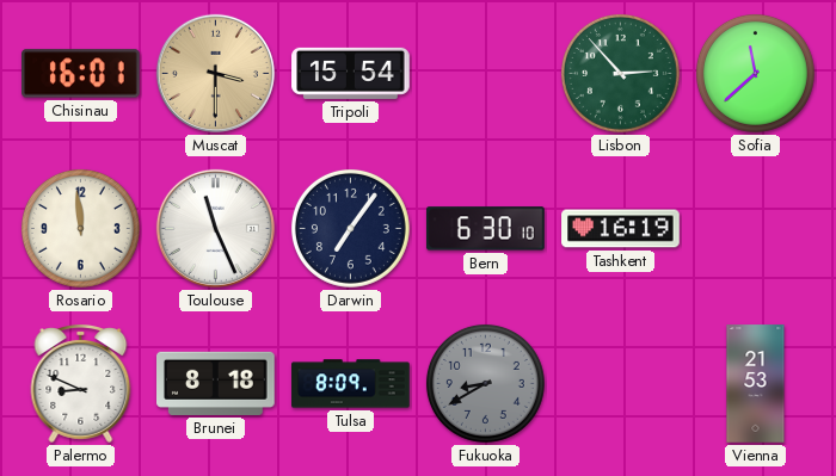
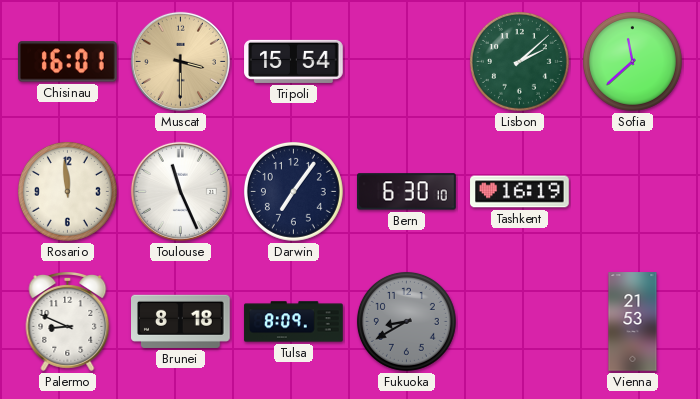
Lisbon: 2:53 -> 2:08
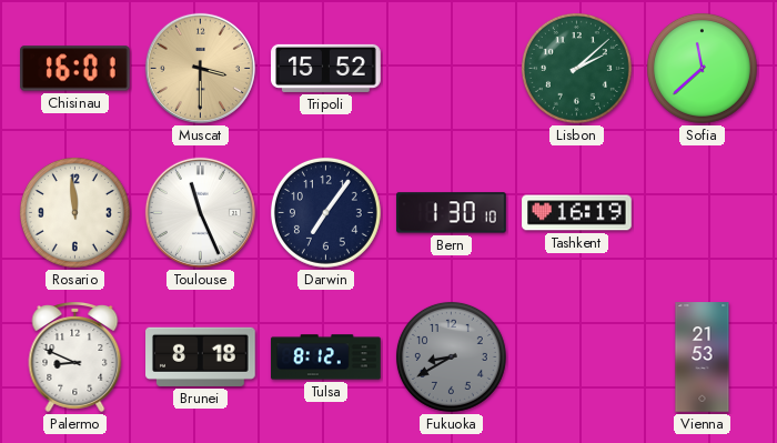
Tripoli: 15:54 -> 15:52
Bern: 6:30 -> 1:30
Tulsa: 8:09 -> 8:12
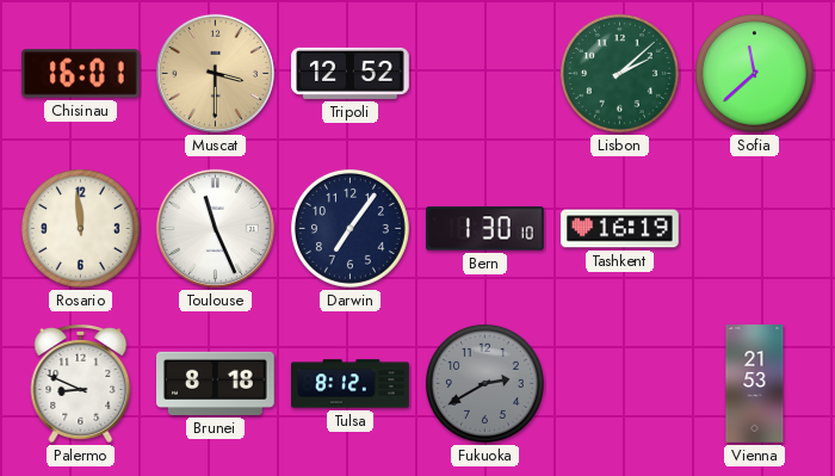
Tripoli: 15:52 -> 12:52
Fukuoka: 8:40 -> 2:40
